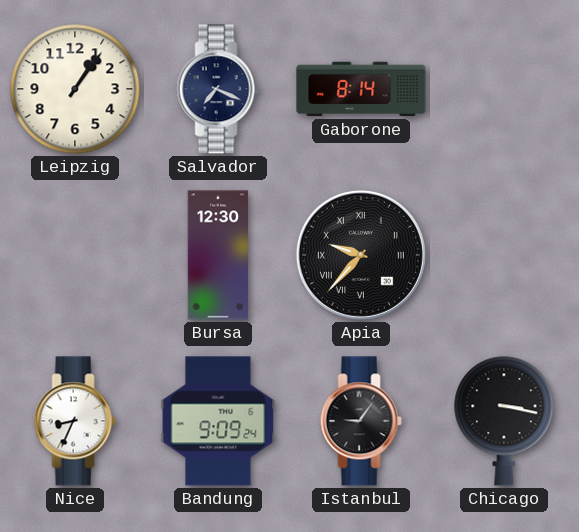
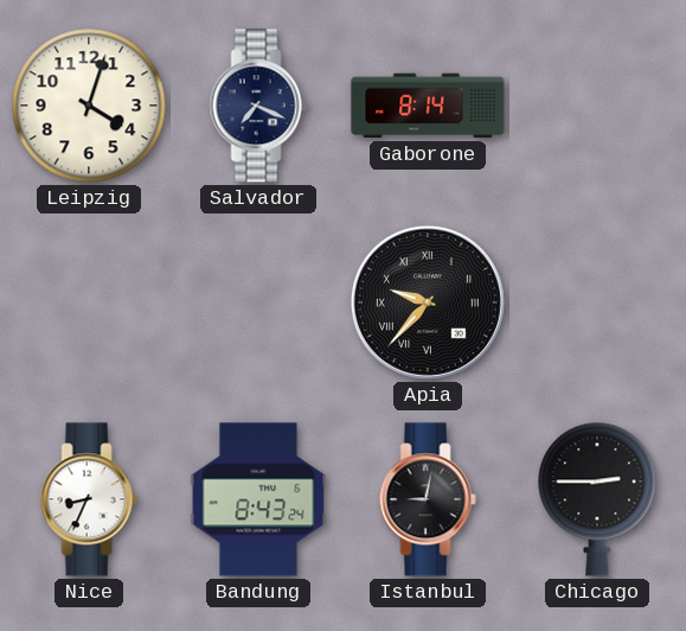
Leipzig: 1:06 -> 4:03
Bursa: 12:30 -> none
Bandung: 9:09 -> 8:43
Istanbul: 9:06 -> 9:02
Chicago: 3:17 -> 2:45
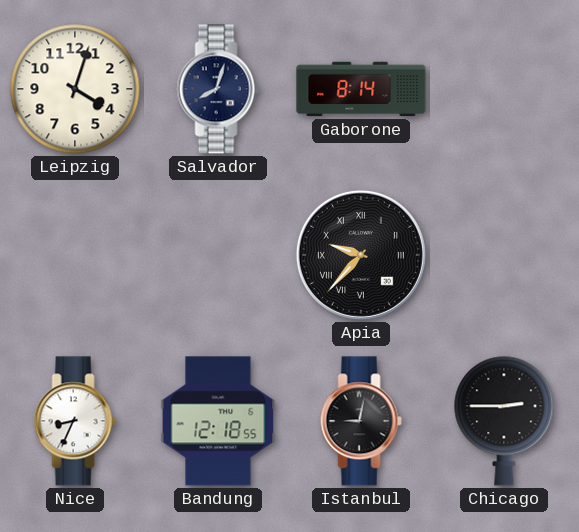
Salvador: 7:19 -> 8:03
Bandung: 8:43 -> 12:18
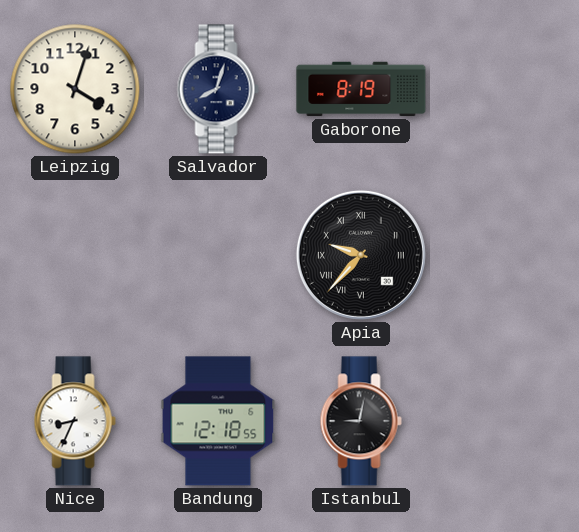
Gaborone: 8:14 -> 8:19
Chicago: 2:45 -> none
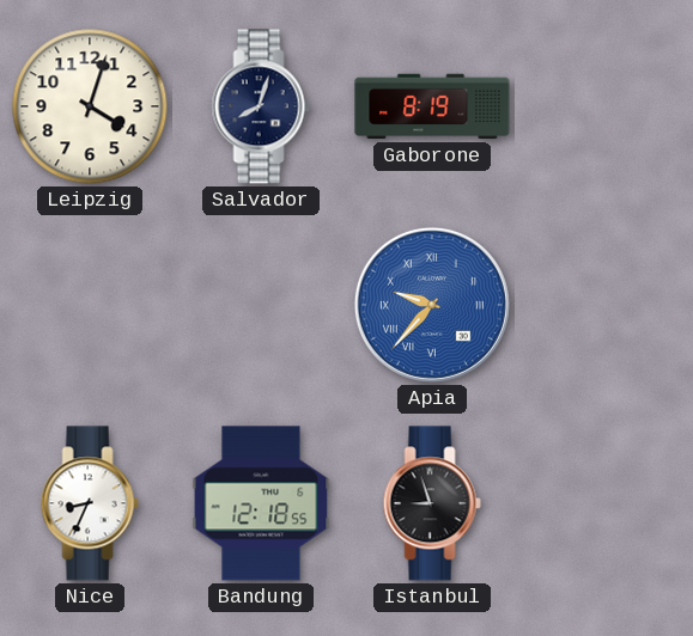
Apia dial: black -> blue
Istanbul: 9:02 -> 8:57
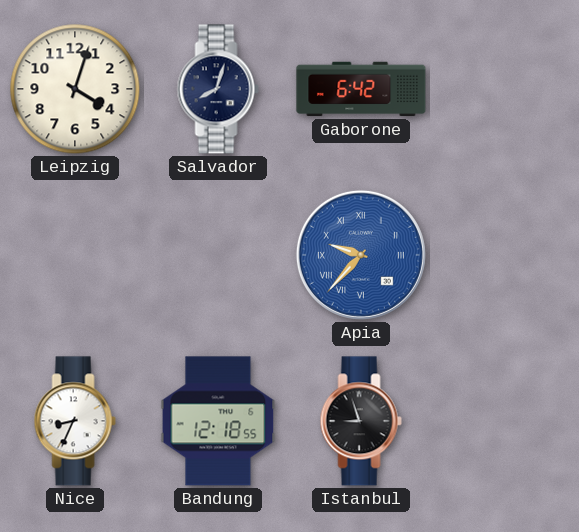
Gaborone: 8:19 -> 6:42
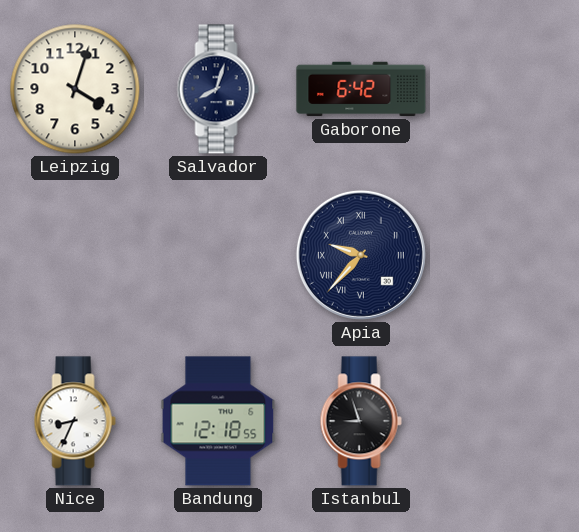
Apia dial: blue -> navy
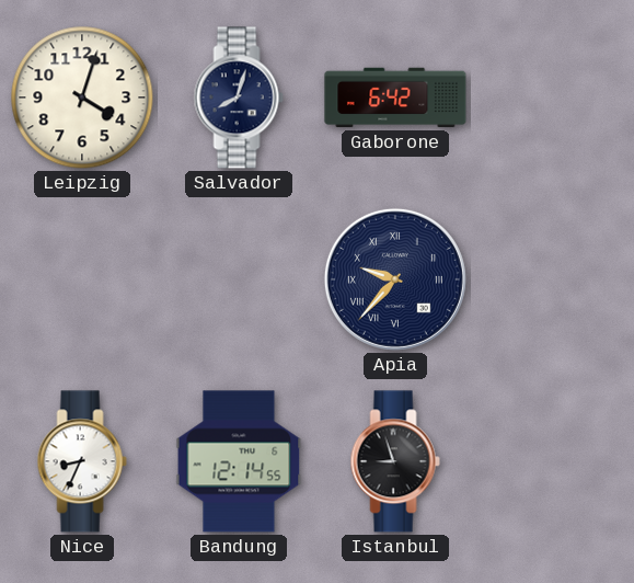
Bandung: 12:18 -> 12:14
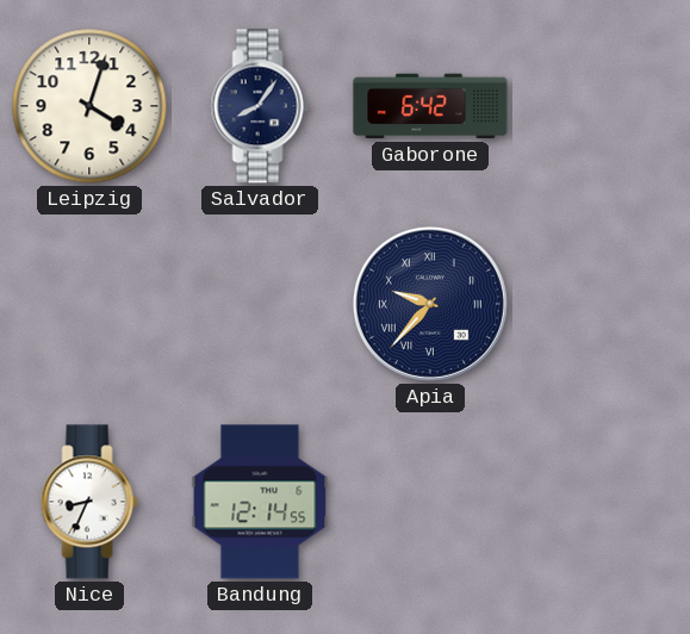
Salvador: 8:03 -> 8:06
Istanbul: 8:57 -> none
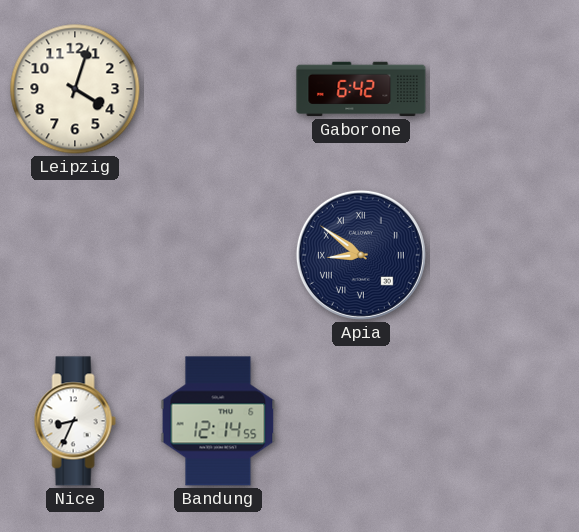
Salvador: 8:06 -> none
Apia: 9:37 -> 8:51
